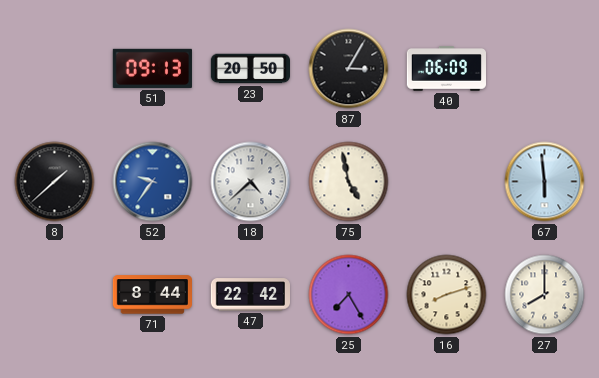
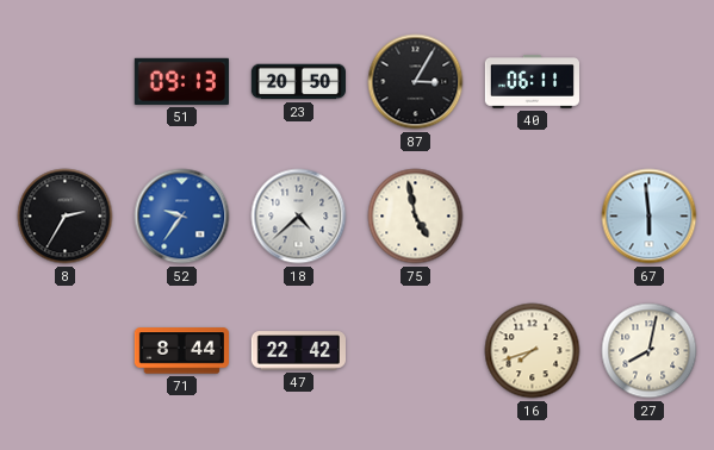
40: 06:09 -> 06:11
8: 1:38 -> 2:35
25: 7:25 -> none
16: 8:12 -> 7:42
27: 8:00 -> 8:02
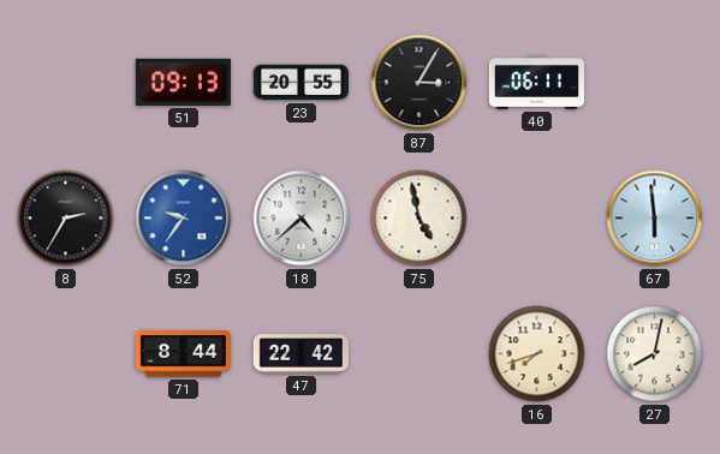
23: 20:50 -> 20:55
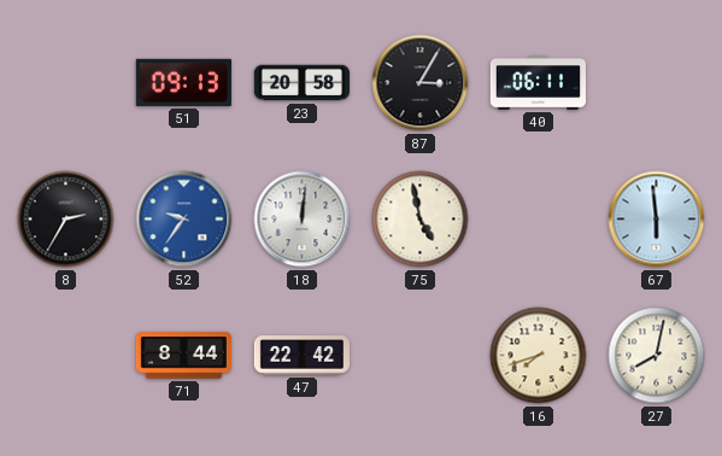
23: 20:55 -> 20:58
18: 4:38 -> 12:01
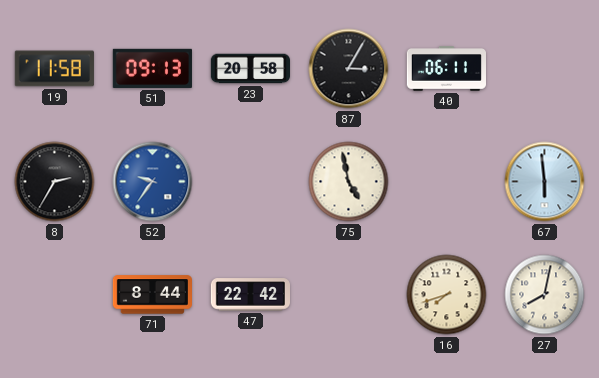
19: none -> 11:58
18: 12:01 -> none
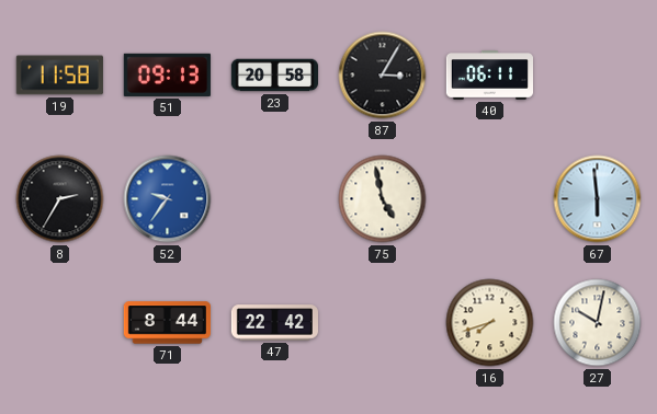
27: 8:02 -> 10:02
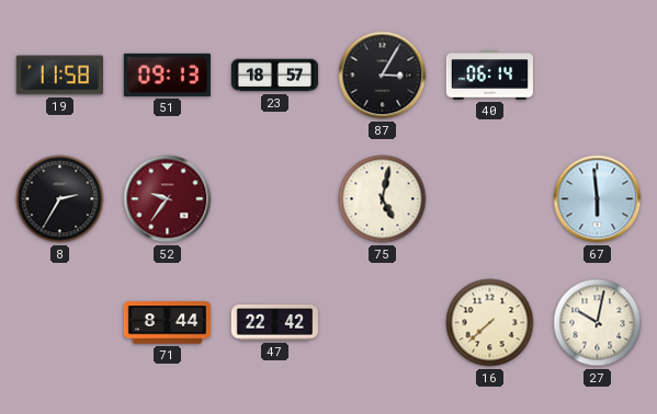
23: 20:58 -> 18:57
40: 06:11 -> 06:14
52 dial: blue -> burgundy
75: 4:58 -> 5:02
16: 7:42 -> 7:38
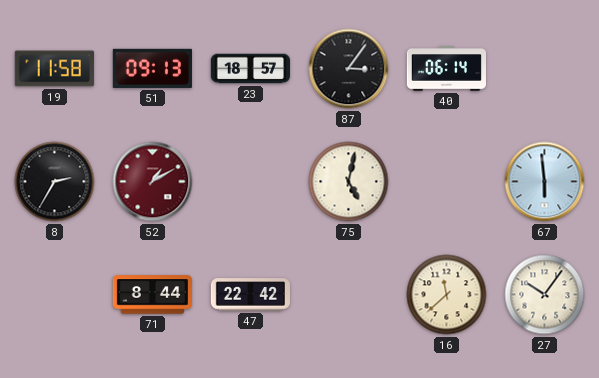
87: 3:05 -> 3:06
52: 9:36 -> 1:10
16: 7:38 -> 11:38
27: 10:02 -> 10:06
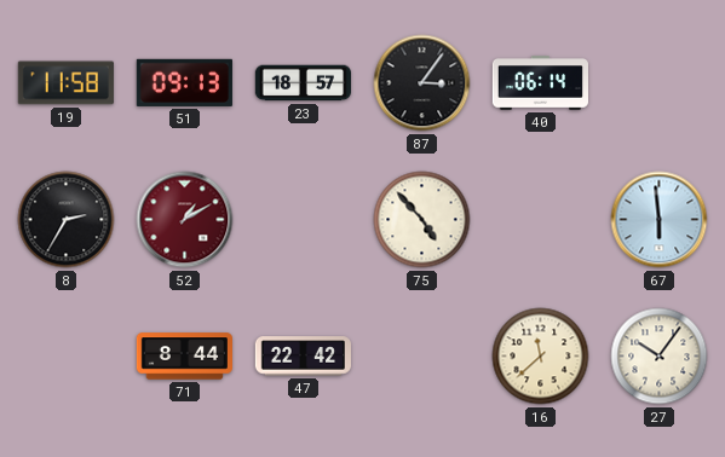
75: 5:02 -> 4:53
